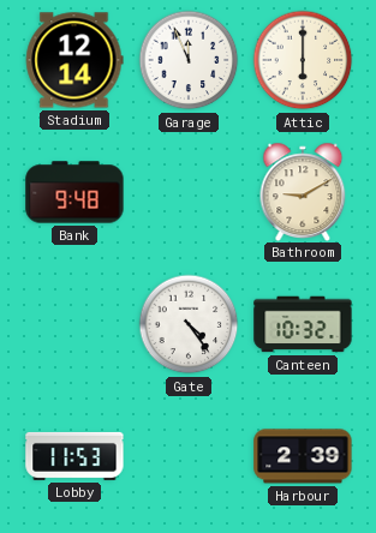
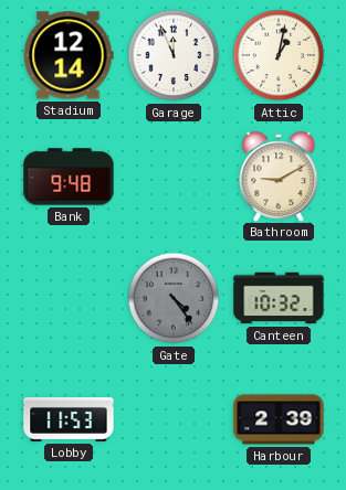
Attic: 6:00 -> 1:02
Gate dial: white -> grey
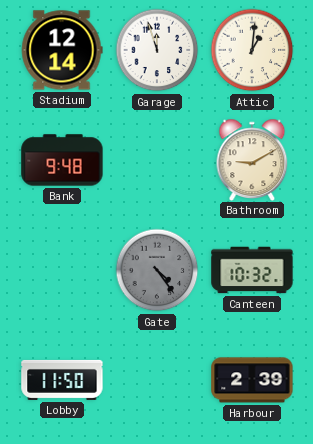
Garage: 11:56 -> 11:57
Attic: 1:02 -> 1:01
Lobby: 11:53 -> 11:50
